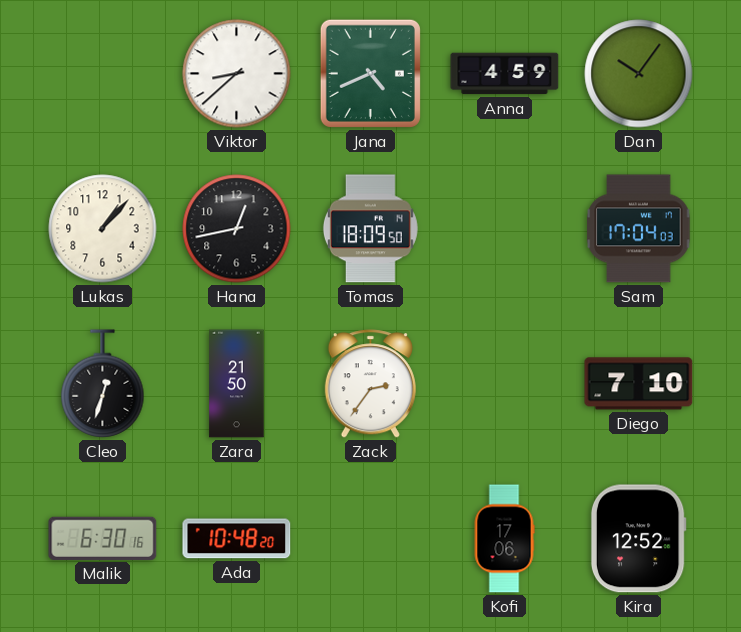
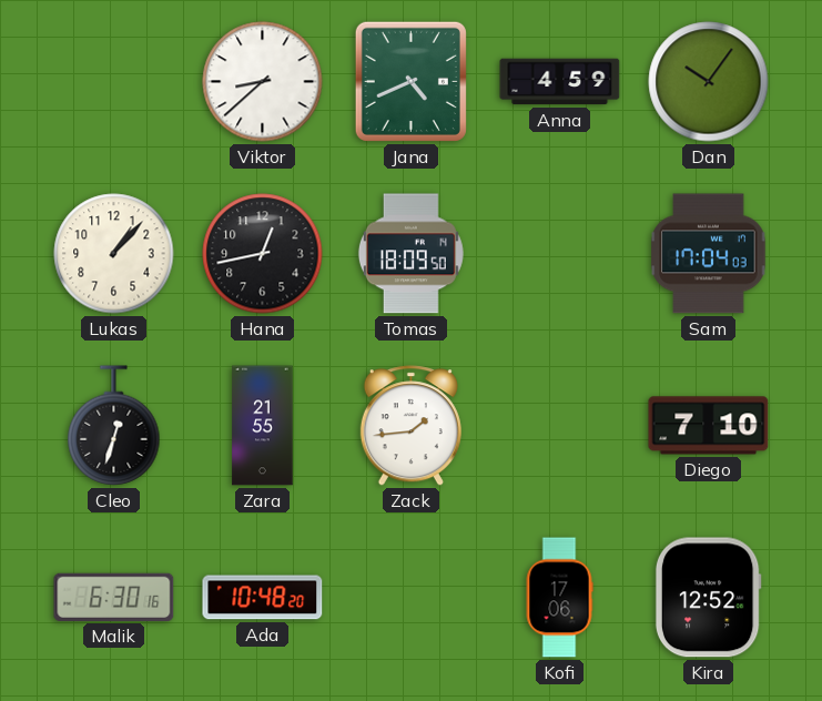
Zara: 21:50 -> 21:55
Zack: 2:36 -> 1:44
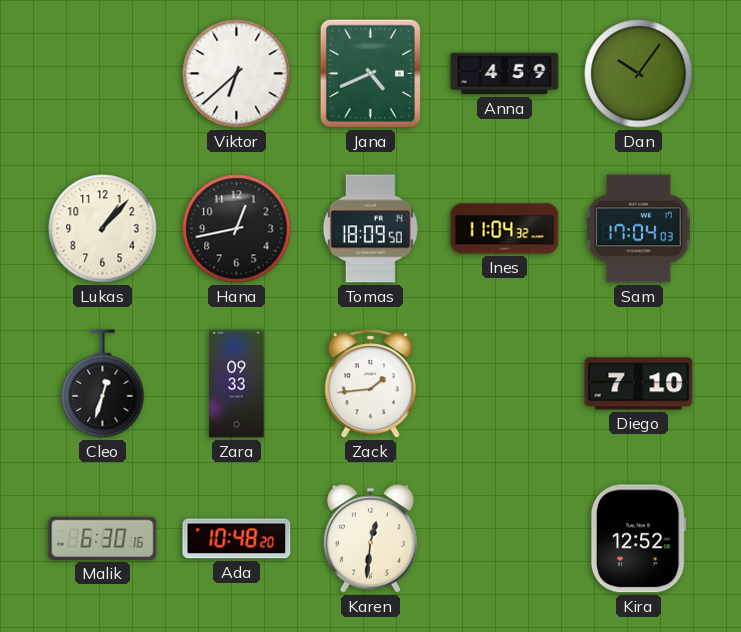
Viktor: 8:38 -> 6:38
Ines: none -> 11:04
Zara: 21:55 -> 09:33
Karen: none -> 12:31
Kofi: 17:06 -> none
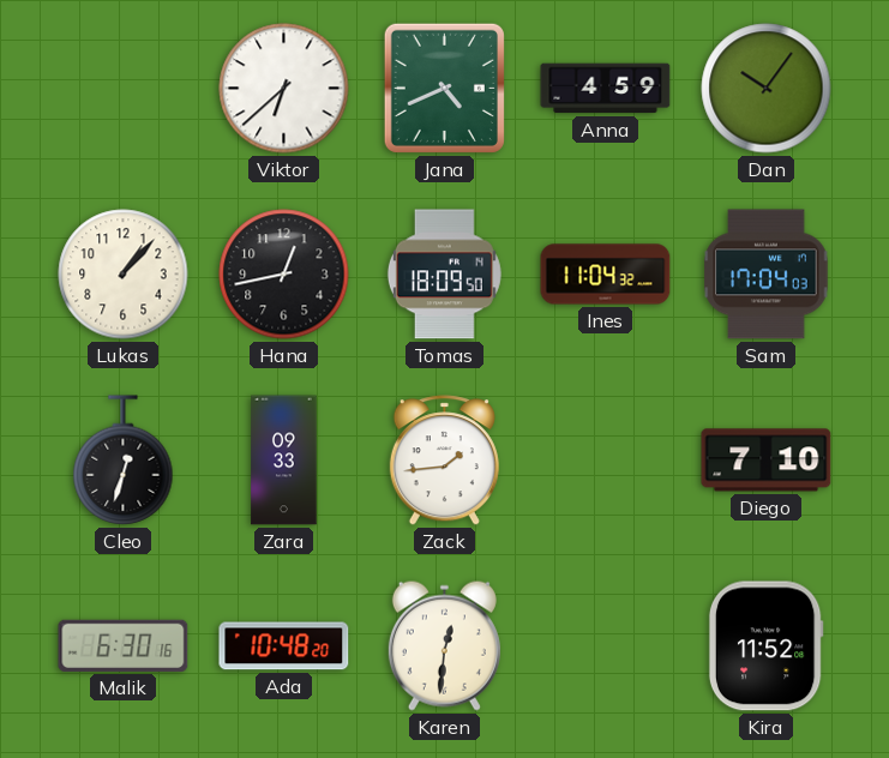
Kira: 12:52 -> 11:52
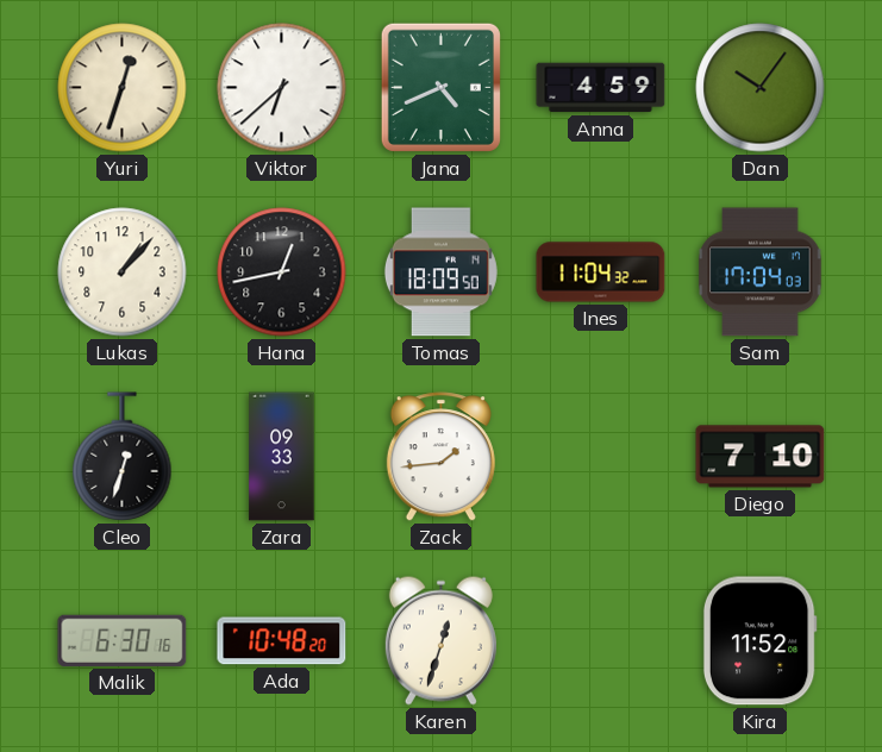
Yuri: none -> 12:33
Karen: 12:31 -> 12:33
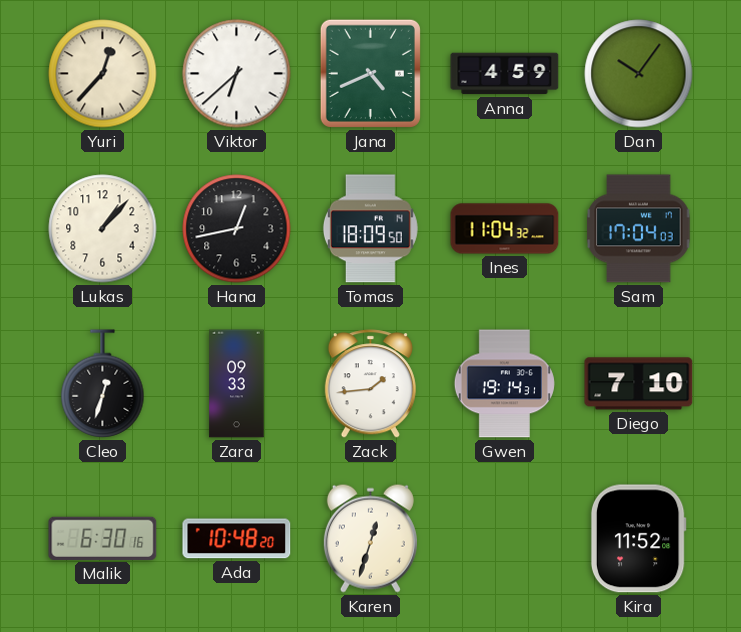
Yuri: 12:33 -> 12:37
Gwen: none -> 19:14
